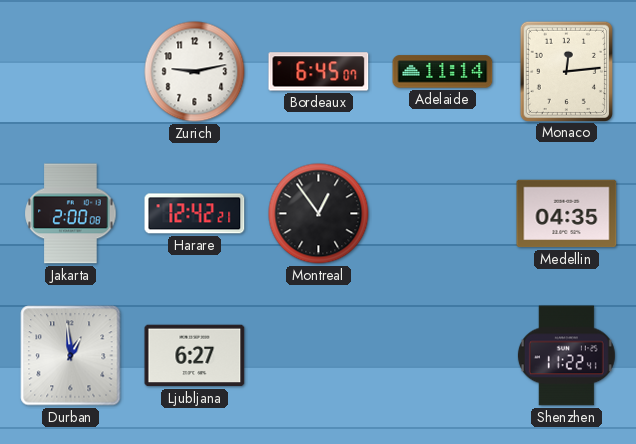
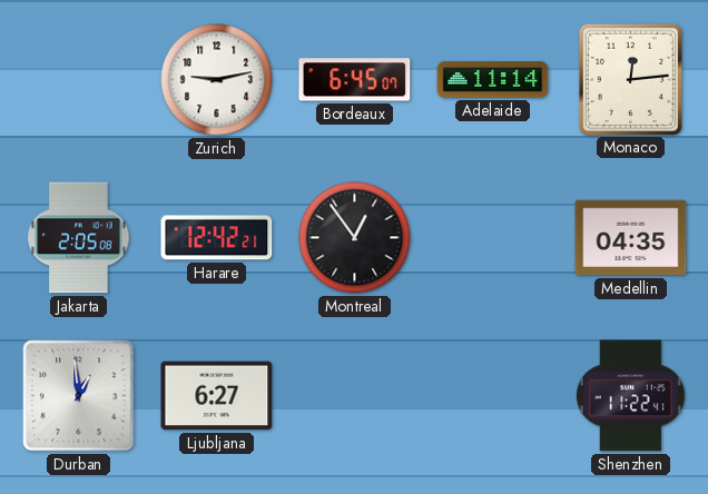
Jakarta: 2:00 -> 2:05
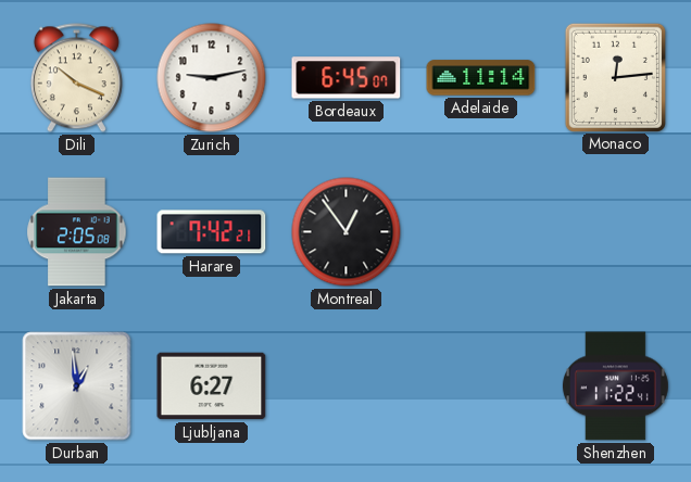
Dili: none -> 10:19
Harare: 12:42 -> 7:42
Medellin: 04:35 -> none
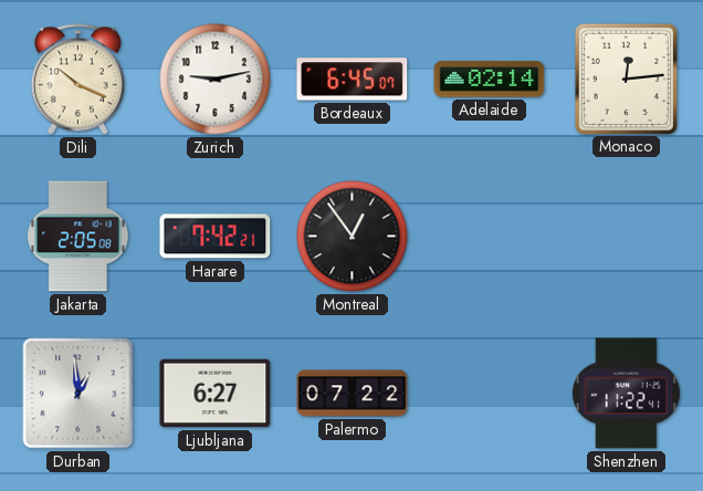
Adelaide: 11:14 -> 02:14
Palermo: none -> 07:22
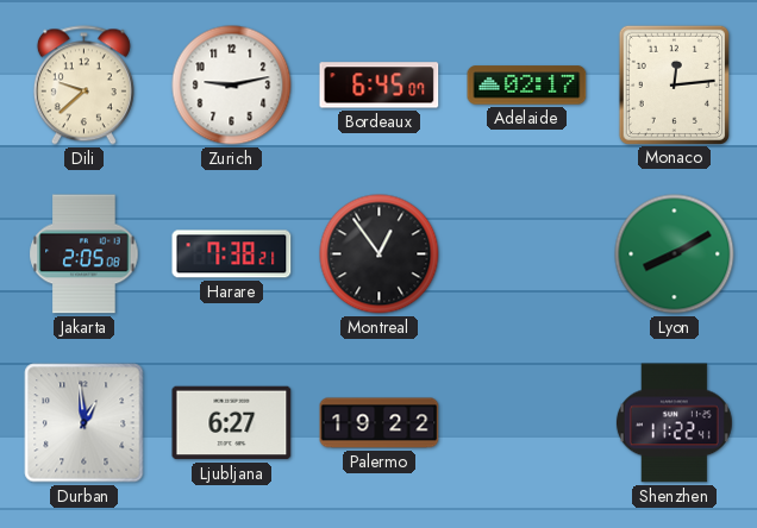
Dili: 10:19 -> 9:38
Adelaide: 02:14 -> 02:17
Harare: 7:42 -> 7:38
Lyon: none -> 8:10
Palermo: 07:22 -> 19:22
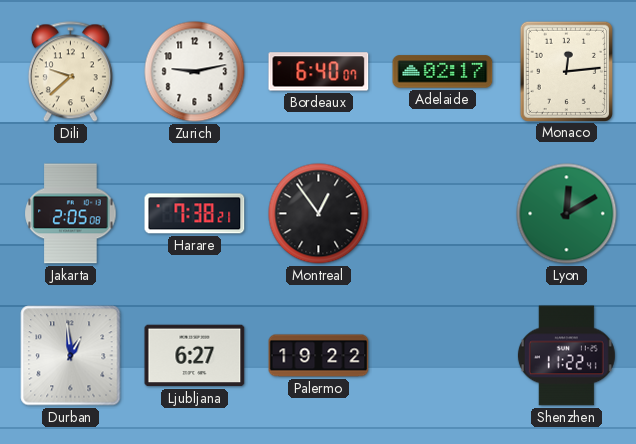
Bordeaux: 6:45 -> 6:40
Lyon: 8:10 -> 12:10
